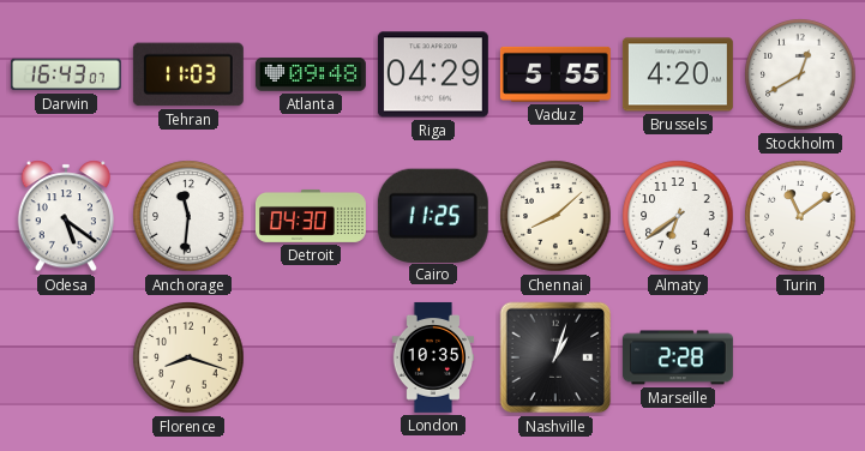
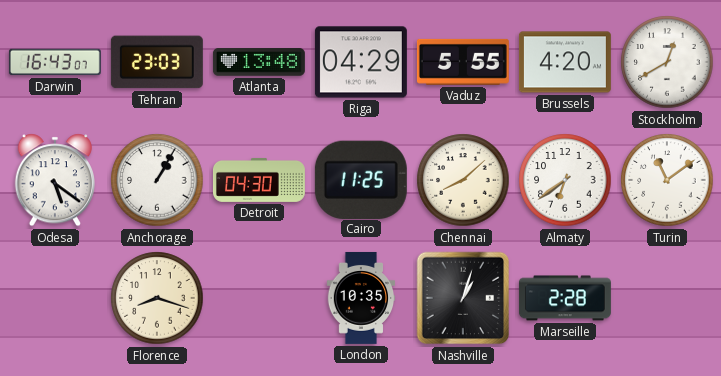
Tehran: 11:03 -> 23:03
Atlanta: 09:48 -> 13:48
Anchorage: 11:31 -> 1:05
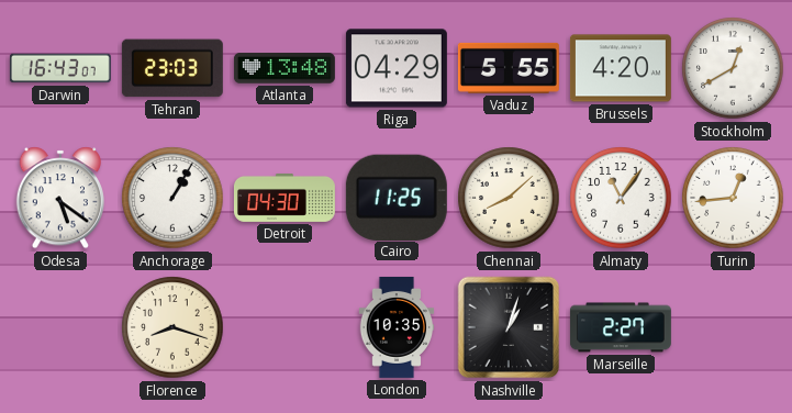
Almaty: 6:39 -> 11:06
Turin: 11:09 -> 12:44
Marseille: 2:28 -> 2:27
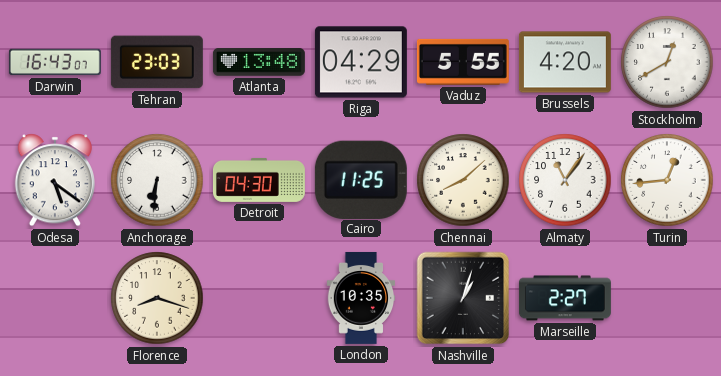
Anchorage: 1:05 -> 6:31
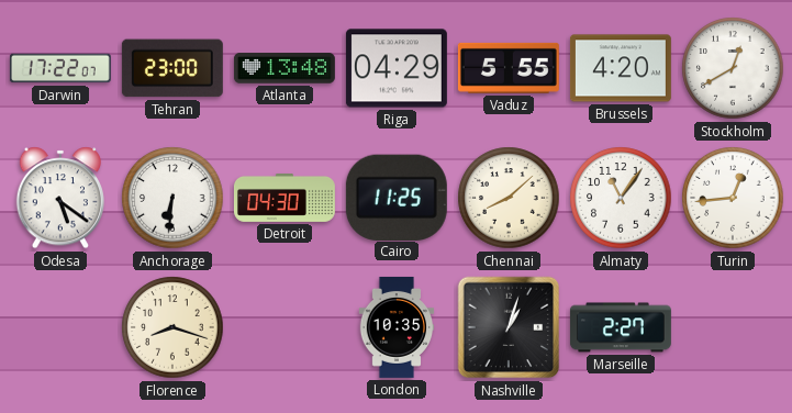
Darwin: 16:43 -> 17:22
Tehran: 23:03 -> 23:00
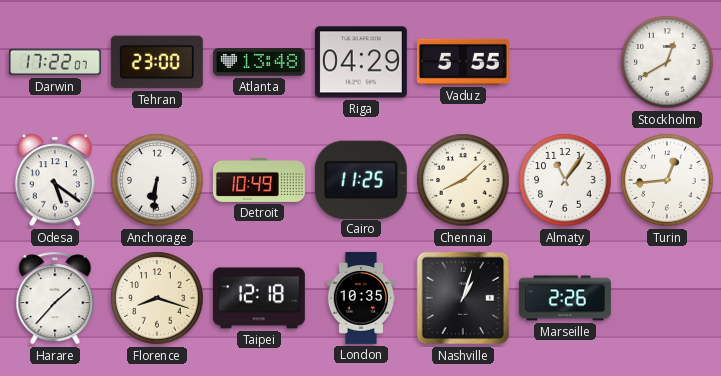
Brussels: 4:20 -> none
Detroit: 04:30 -> 10:49
Harare: none -> 1:37
Taipei: none -> 12:18
Marseille: 2:27 -> 2:26
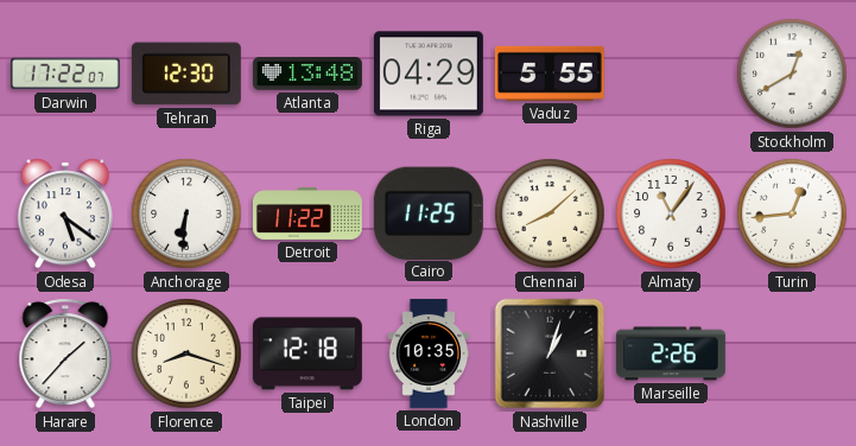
Tehran: 23:00 -> 12:30
Detroit: 10:49 -> 11:22
